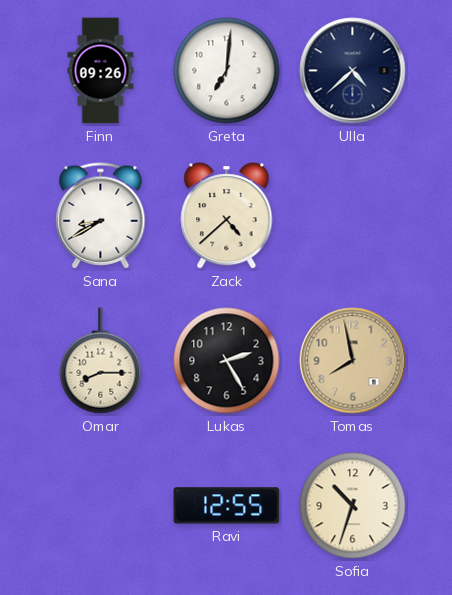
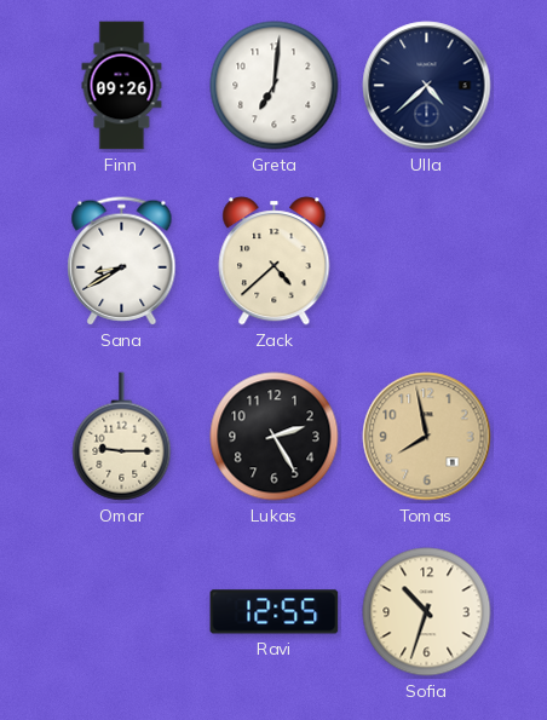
Omar: 8:15 -> 9:15
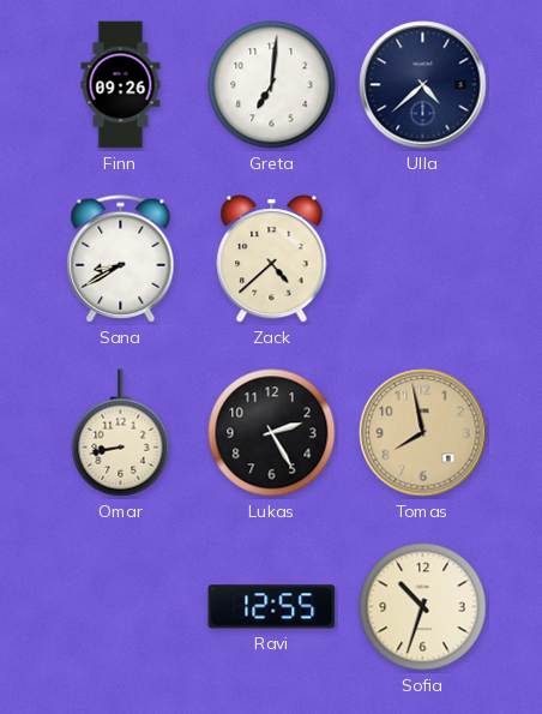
Omar: 9:15 -> 8:43
